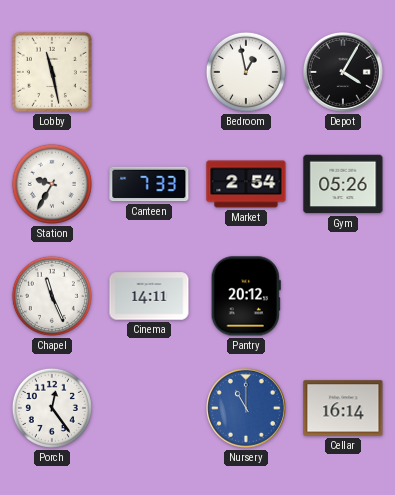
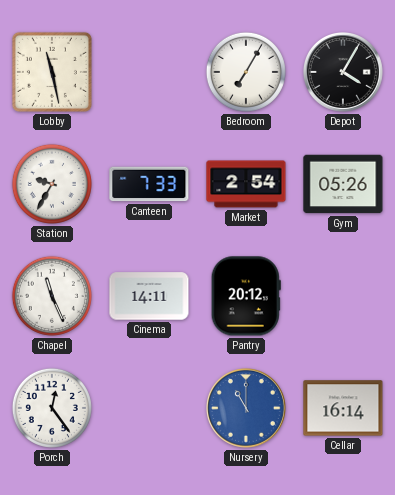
Bedroom: 12:58 -> 7:05
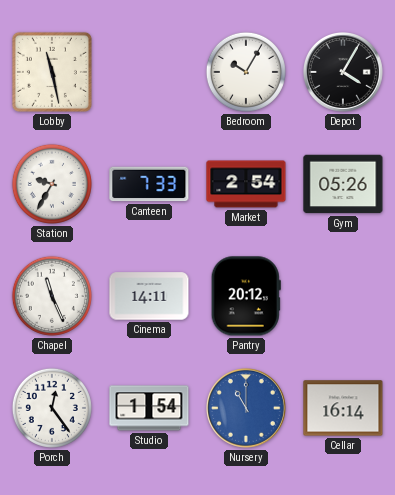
Bedroom: 7:05 -> 10:05
Studio: none -> 1:54
